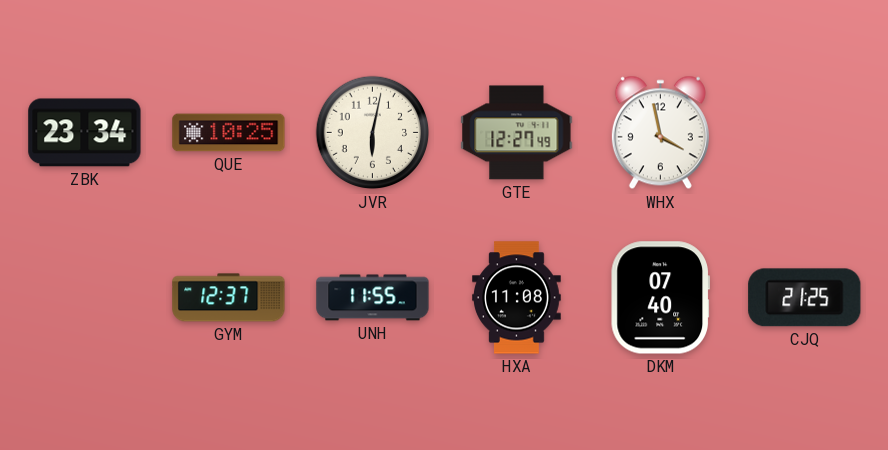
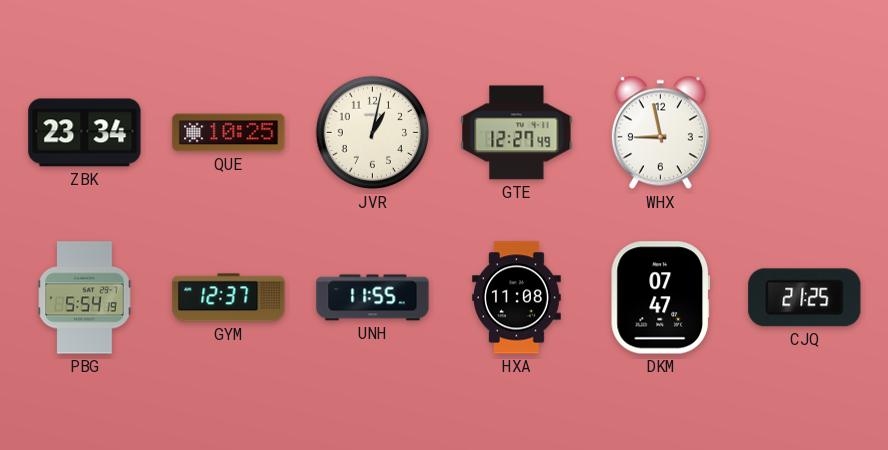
JVR: 6:02 -> 1:02
WHX: 3:58 -> 8:58
PBG: none -> 5:54
DKM: 07:40 -> 07:47
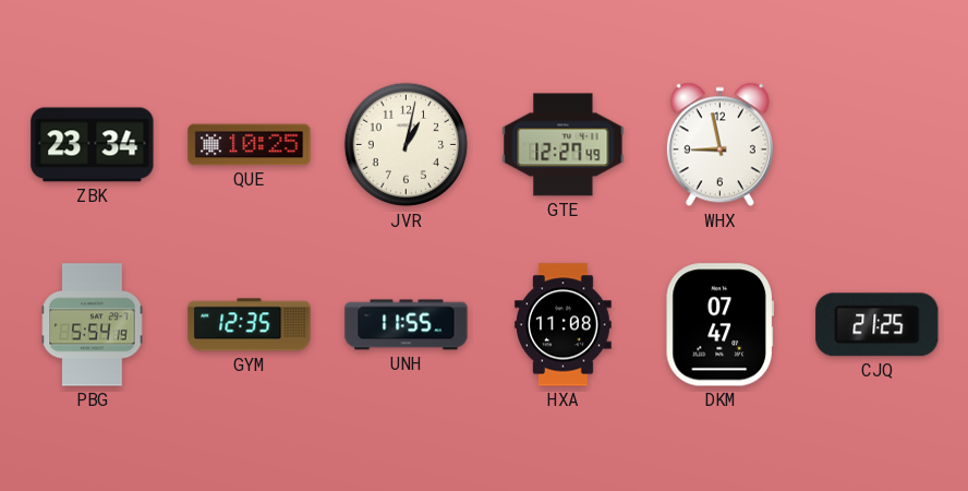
GYM: 12:37 -> 12:35
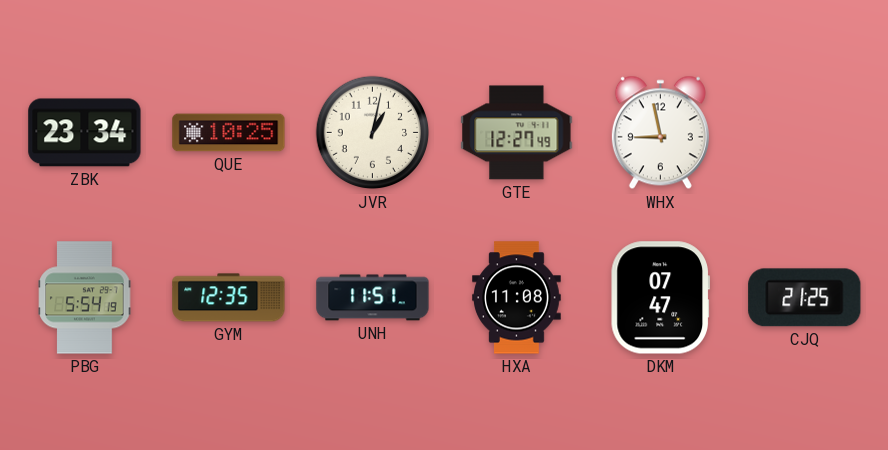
UNH: 11:55 -> 11:51
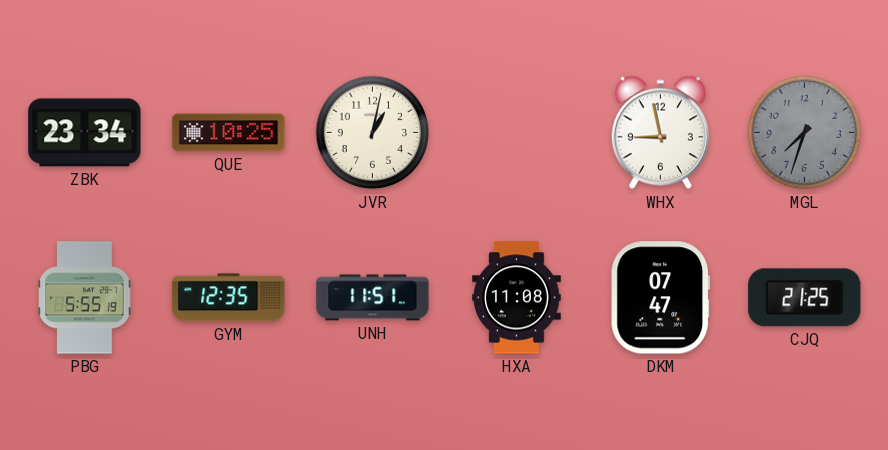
GTE: 12:27 -> none
MGL: none -> 7:33
PBG: 5:54 -> 5:55
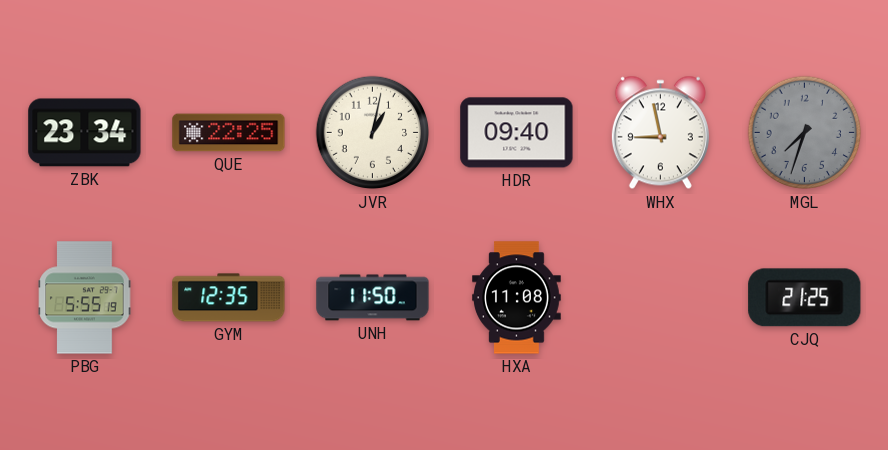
QUE: 10:25 -> 22:25
HDR: none -> 09:40
UNH: 11:51 -> 11:50
DKM: 07:47 -> none
